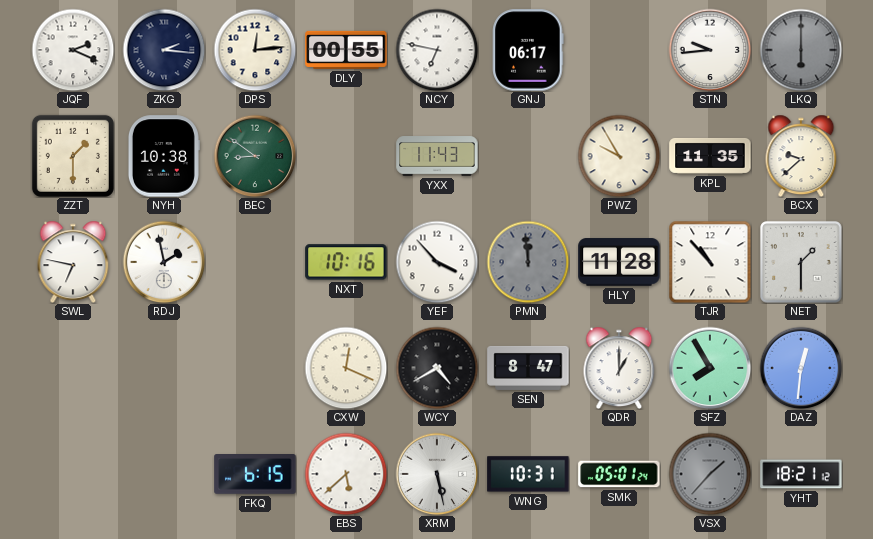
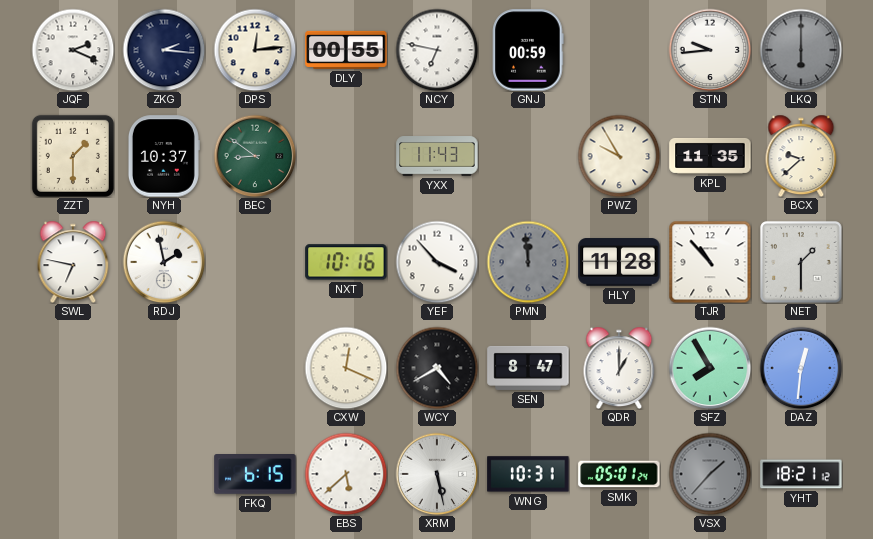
GNJ: 06:17 -> 00:59
NYH: 10:38 -> 10:37
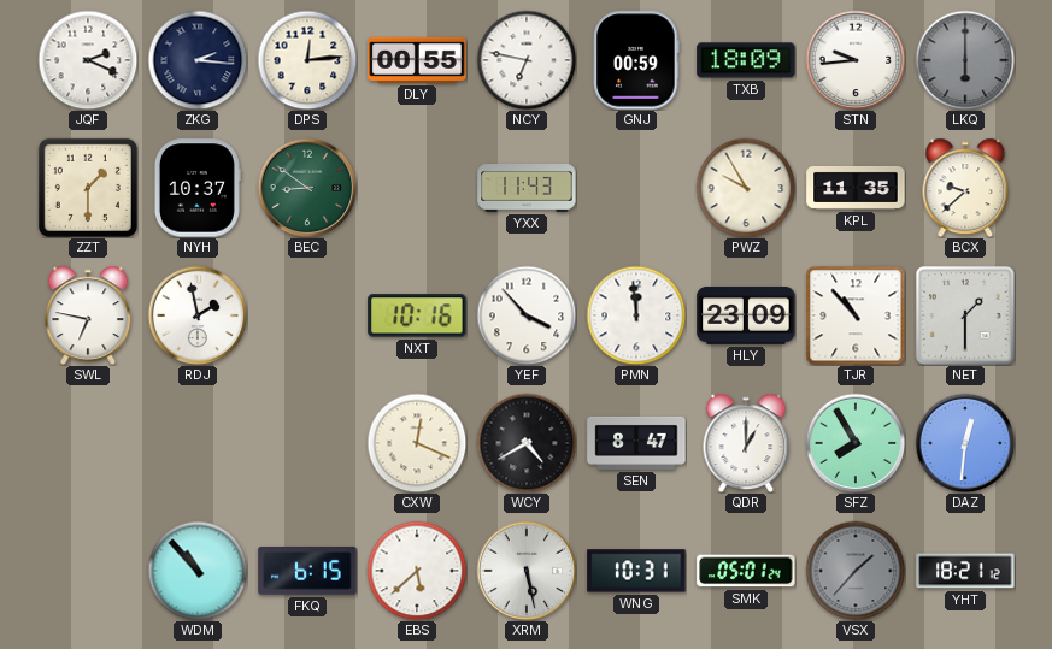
TXB: none -> 18:09
PMN dial: grey -> white
HLY: 11:28 -> 23:09
WDM: none -> 10:53
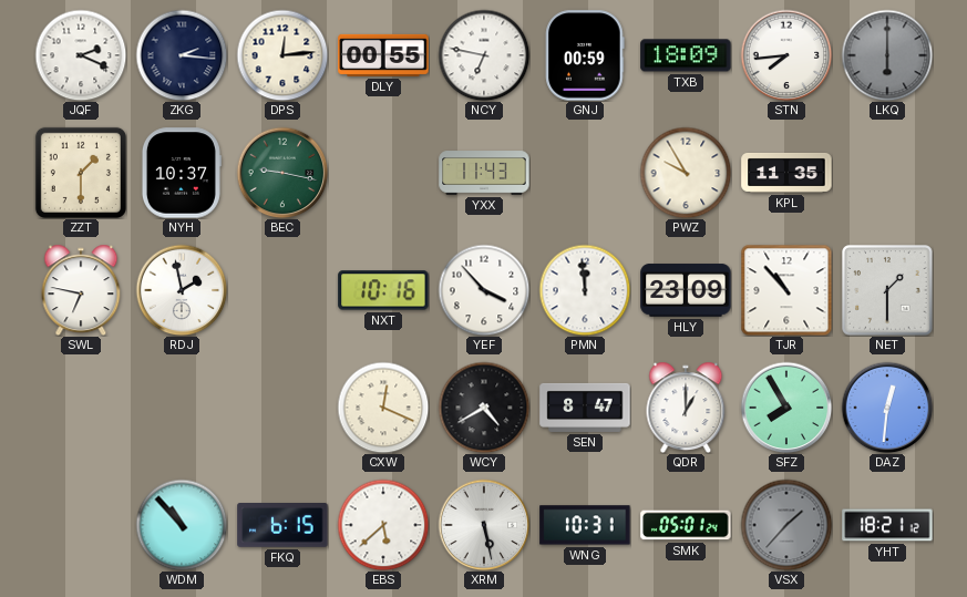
STN: 9:44 -> 7:44
BEC: 8:51 -> 9:17
BCX: 9:38 -> none
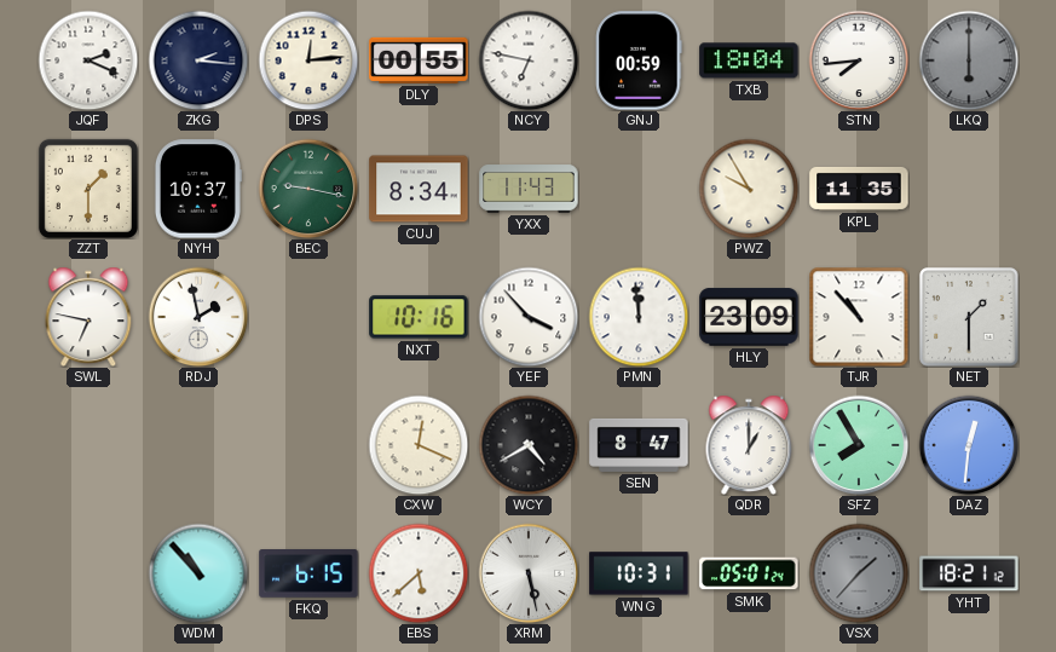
TXB: 18:09 -> 18:04
CUJ: none -> 8:34
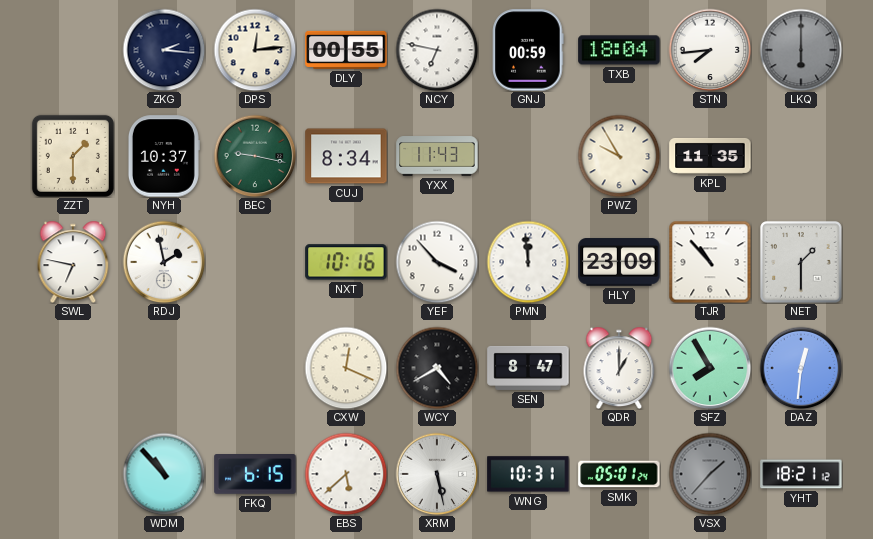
JQF: 2:19 -> none
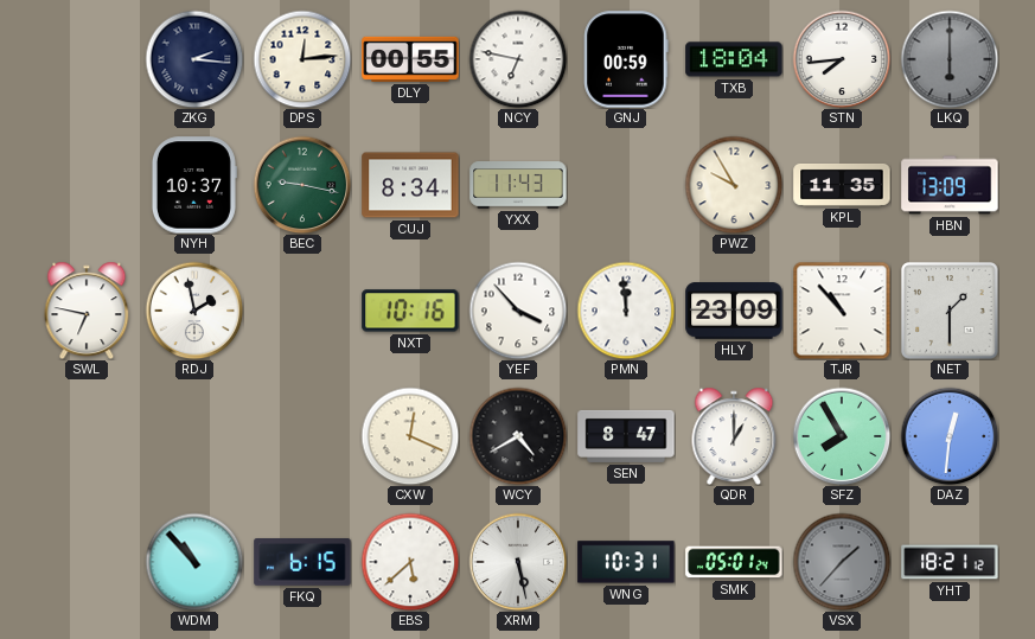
ZZT: 1:30 -> none
HBN: none -> 13:09
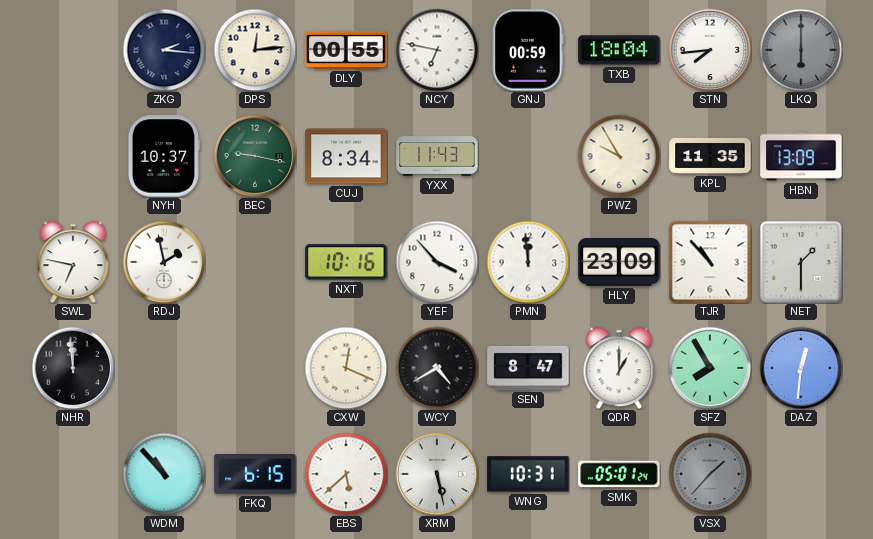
NHR: none -> 11:59
YHT: 18:21 -> none
